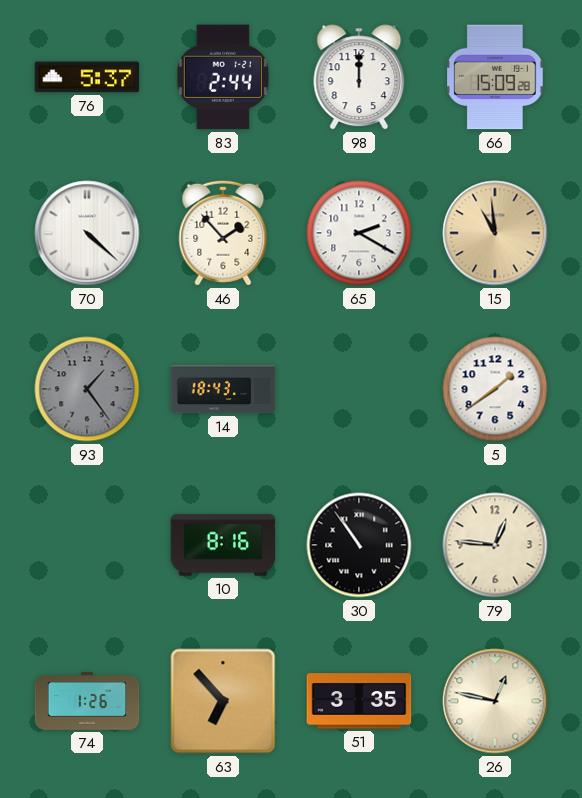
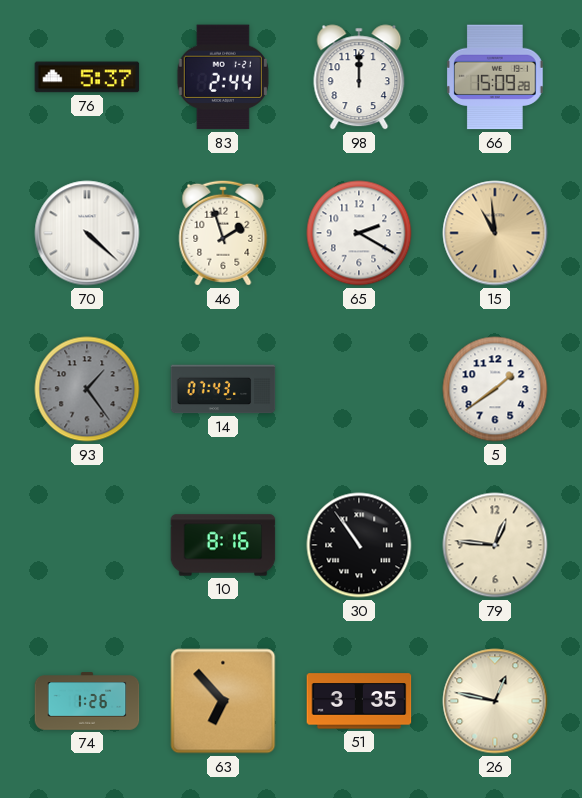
46: 1:53 -> 1:57
14: 18:43 -> 07:43
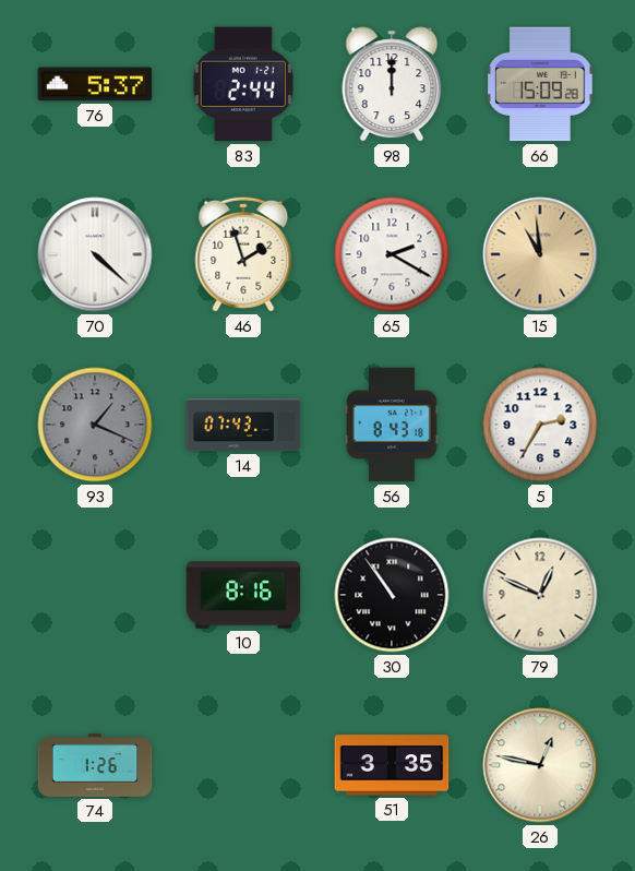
93: 1:24 -> 1:19
56: none -> 8:43
5: 1:39 -> 2:35
79: 12:46 -> 12:49
63: 6:53 -> none
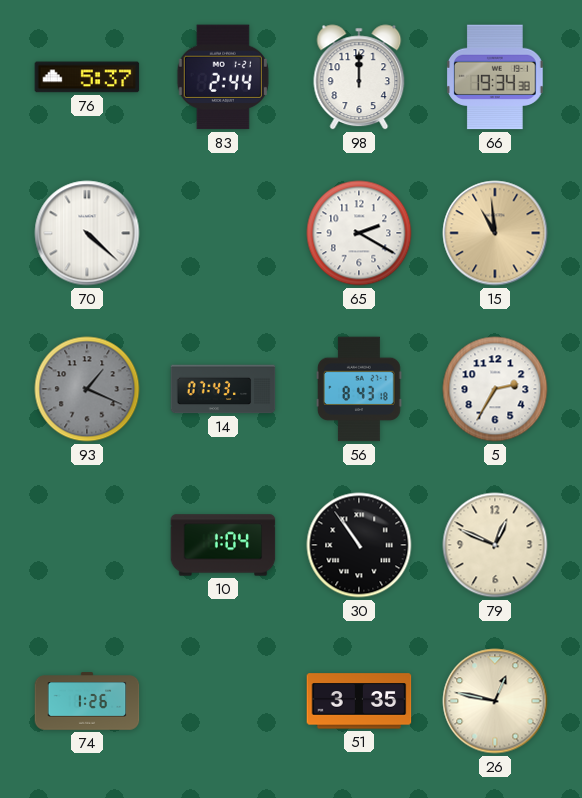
66: 15:09 -> 19:34
46: 1:57 -> none
10: 8:16 -> 1:04
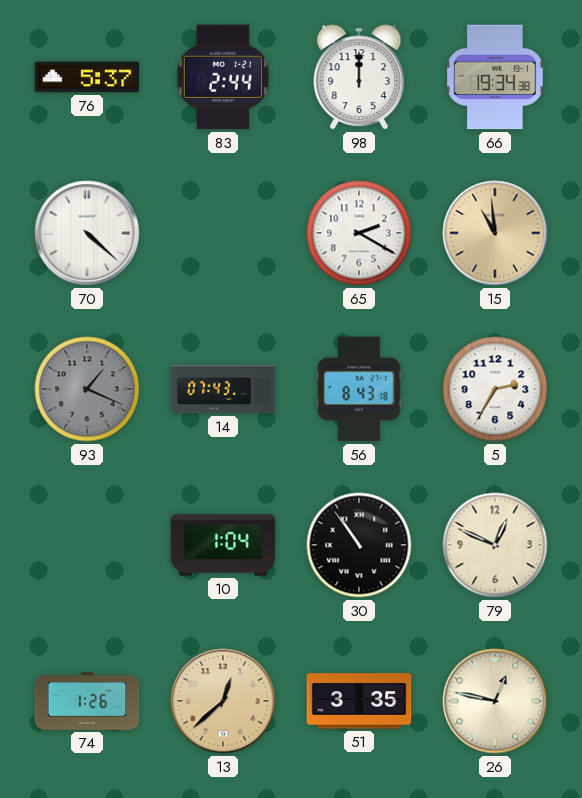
13: none -> 12:38
